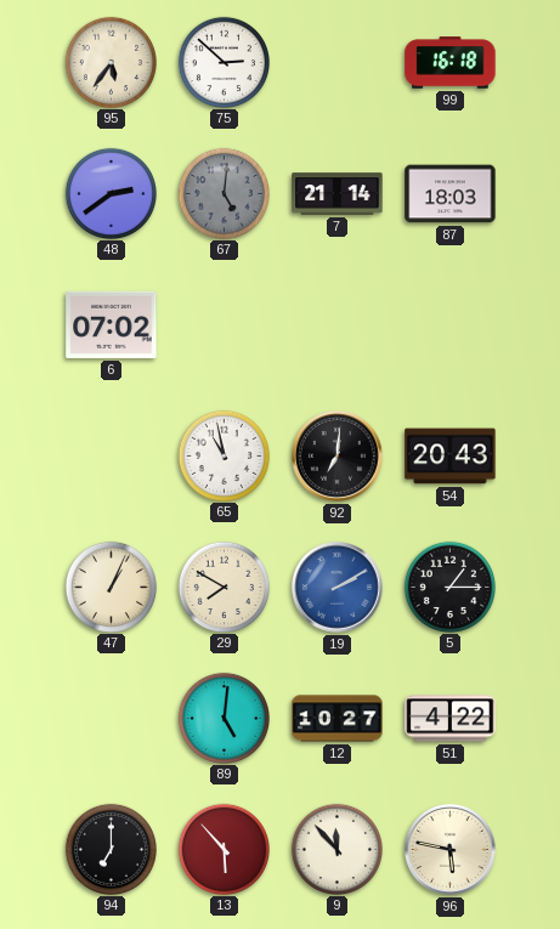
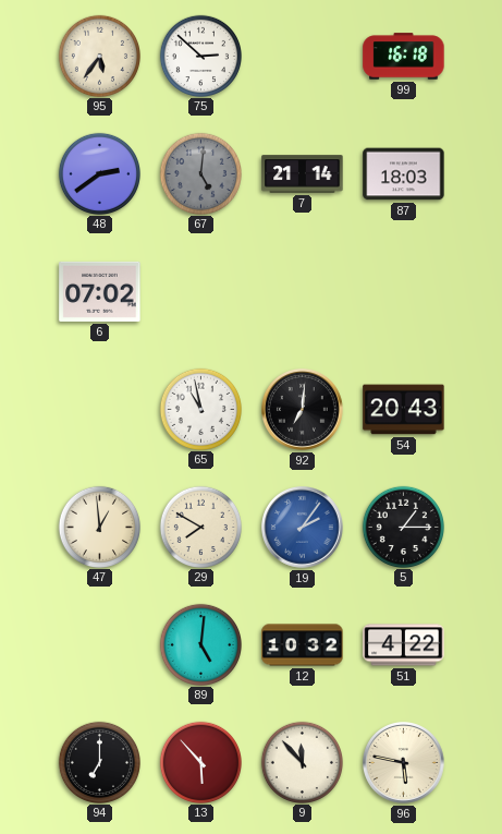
47: 1:04 -> 12:59
19: 2:10 -> 2:06
12: 10:27 -> 10:32
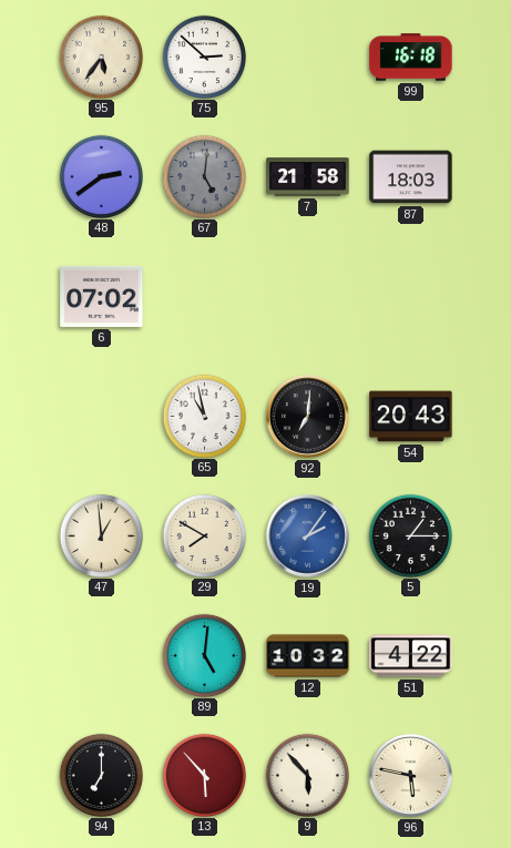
7: 21:14 -> 21:58
9: 11:53 -> 5:53
